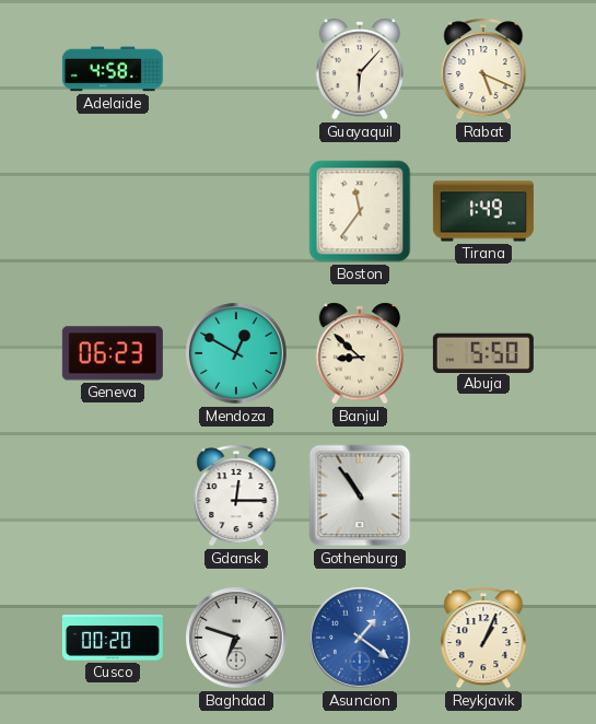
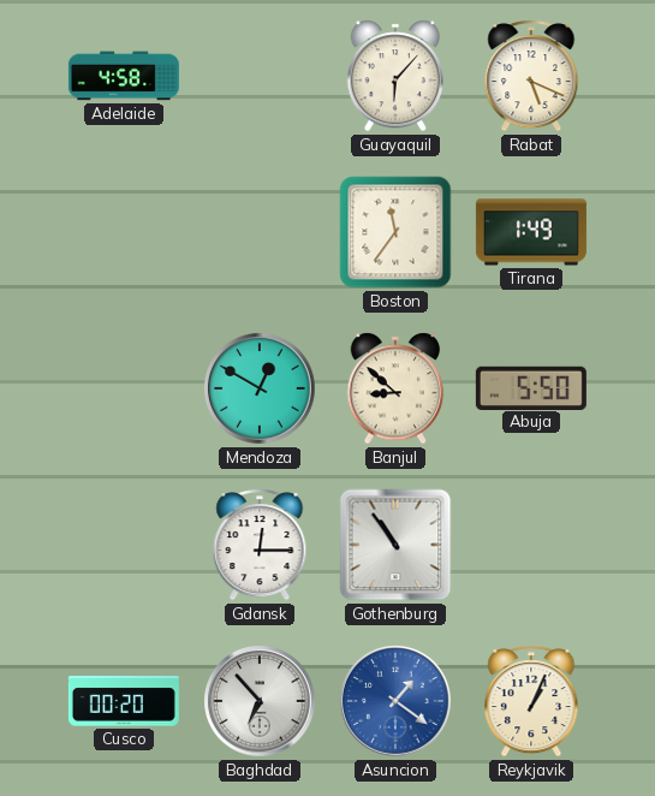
Geneva: 06:23 -> none
Baghdad: 6:48 -> 6:53
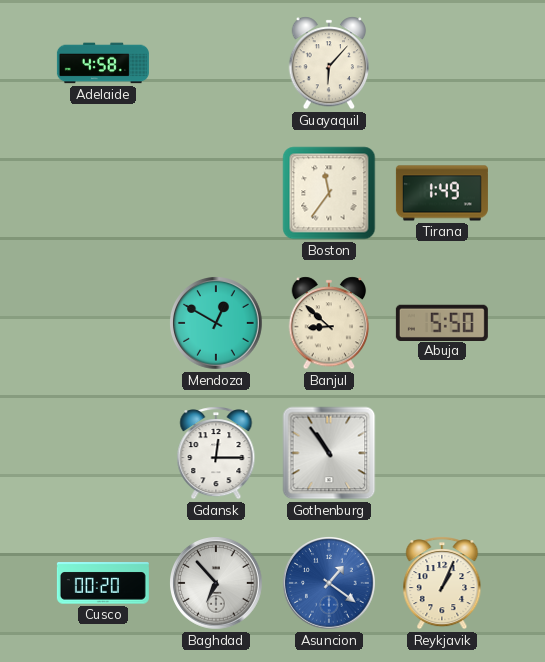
Rabat: 5:19 -> none
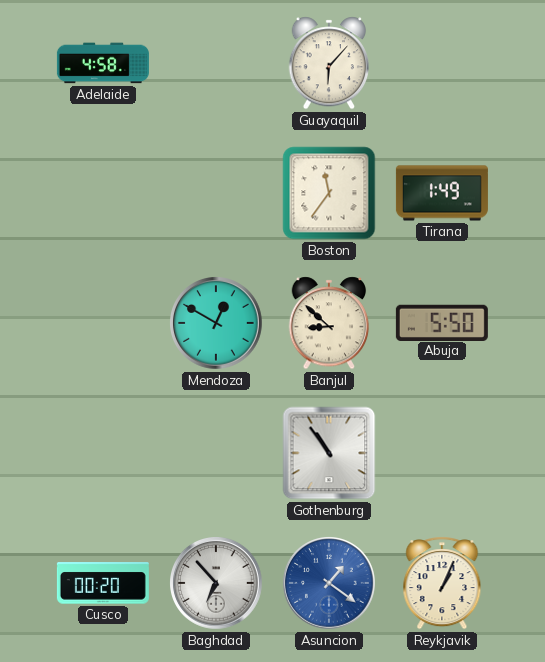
Gdansk: 12:15 -> none
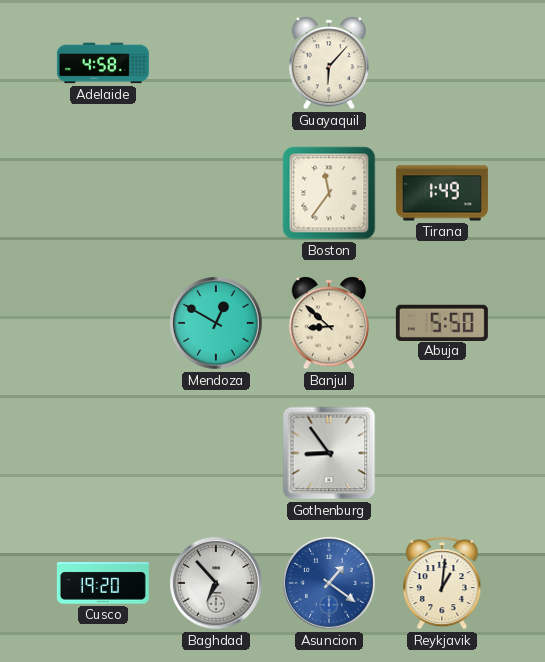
Gothenburg: 10:54 -> 8:54
Cusco: 00:20 -> 19:20
Reykjavik: 1:04 -> 1:01
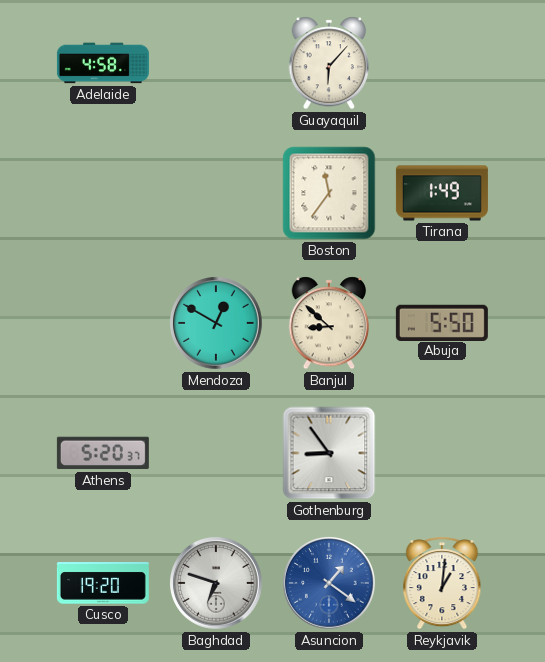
Athens: none -> 5:20
Baghdad: 6:53 -> 6:48
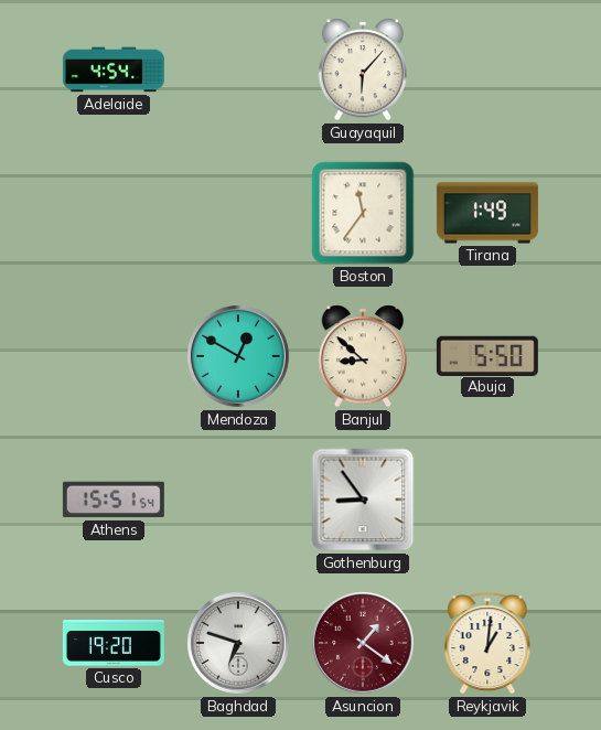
Adelaide: 4:58 -> 4:54
Athens: 5:20 -> 15:51
Asuncion dial: blue -> burgundy
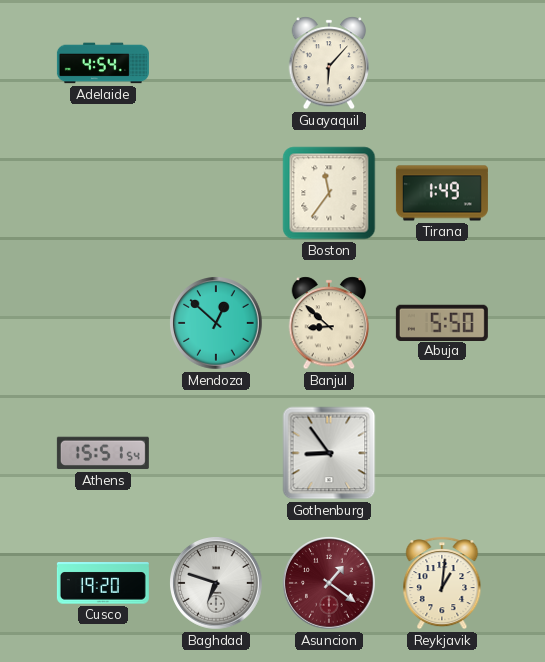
Mendoza: 12:50 -> 12:52
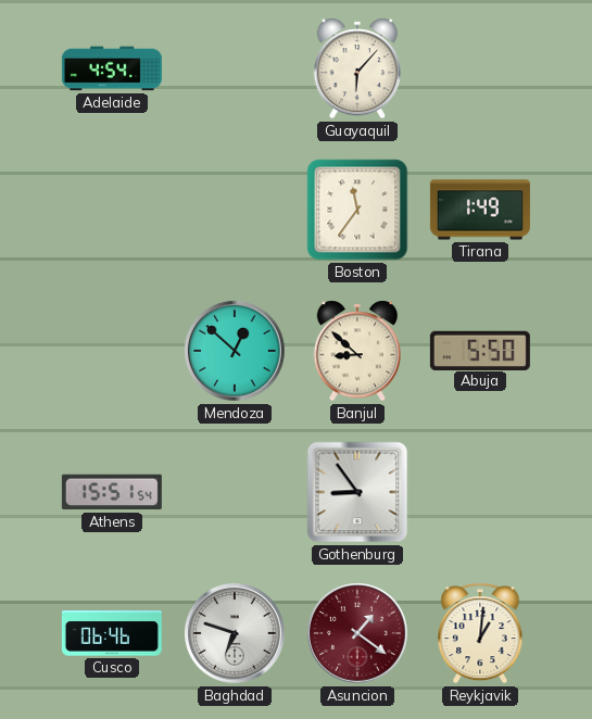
Cusco: 19:20 -> 06:46
